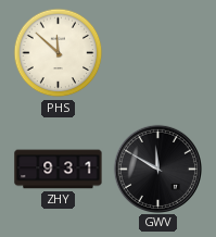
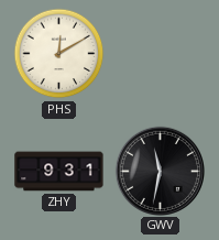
PHS: 11:52 -> 12:10
GWV: 11:50 -> 11:32
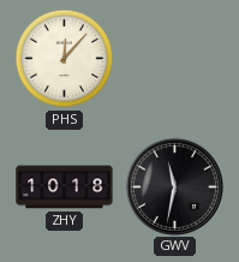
PHS: 12:10 -> 12:07
ZHY: 9:31 -> 10:18
